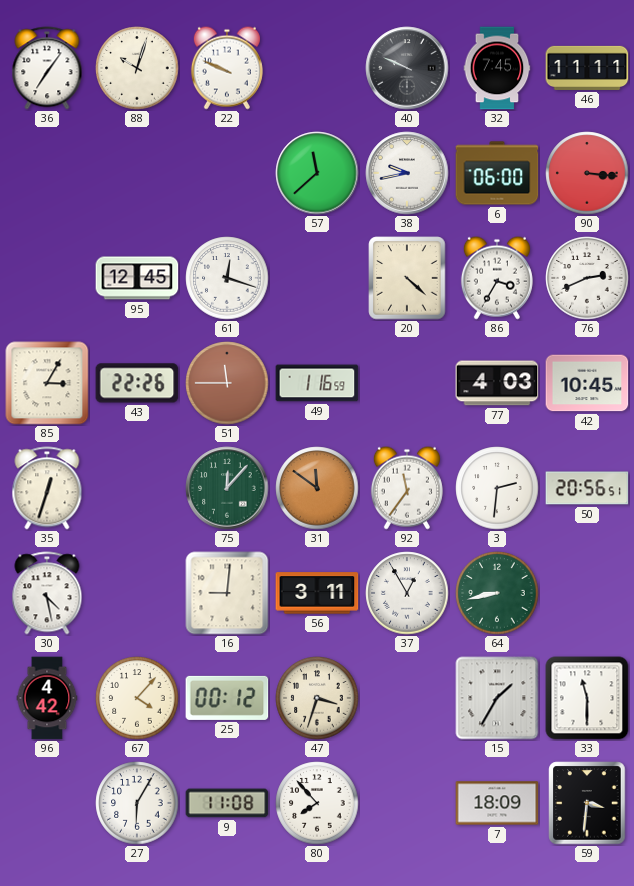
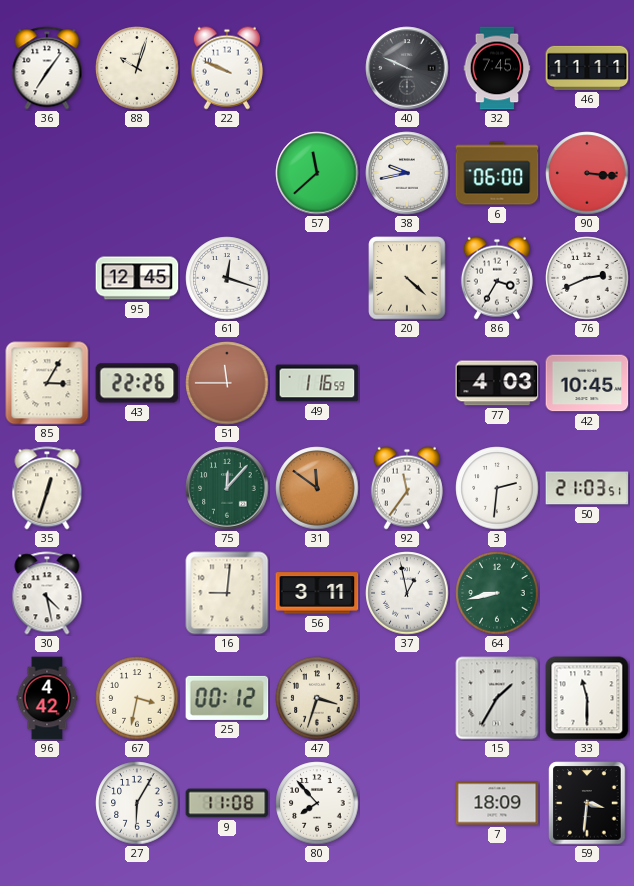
50: 20:56 -> 21:03
37: 12:55 -> 12:58
67: 4:07 -> 3:32
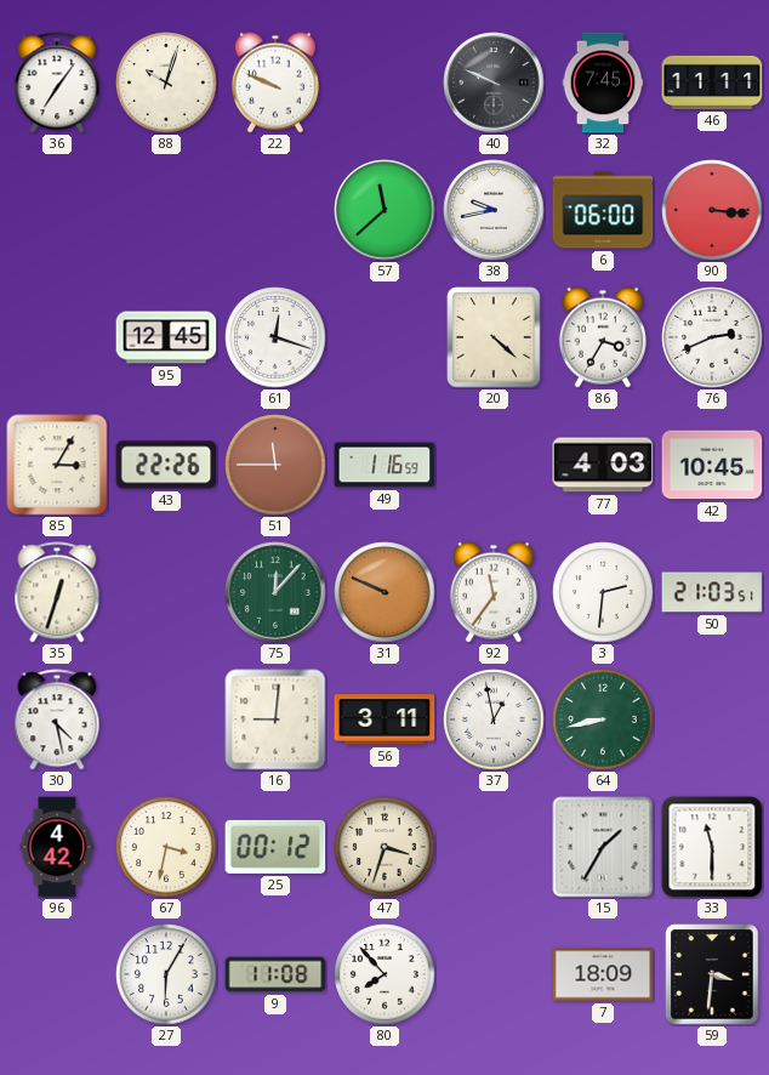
31: 11:51 -> 9:49
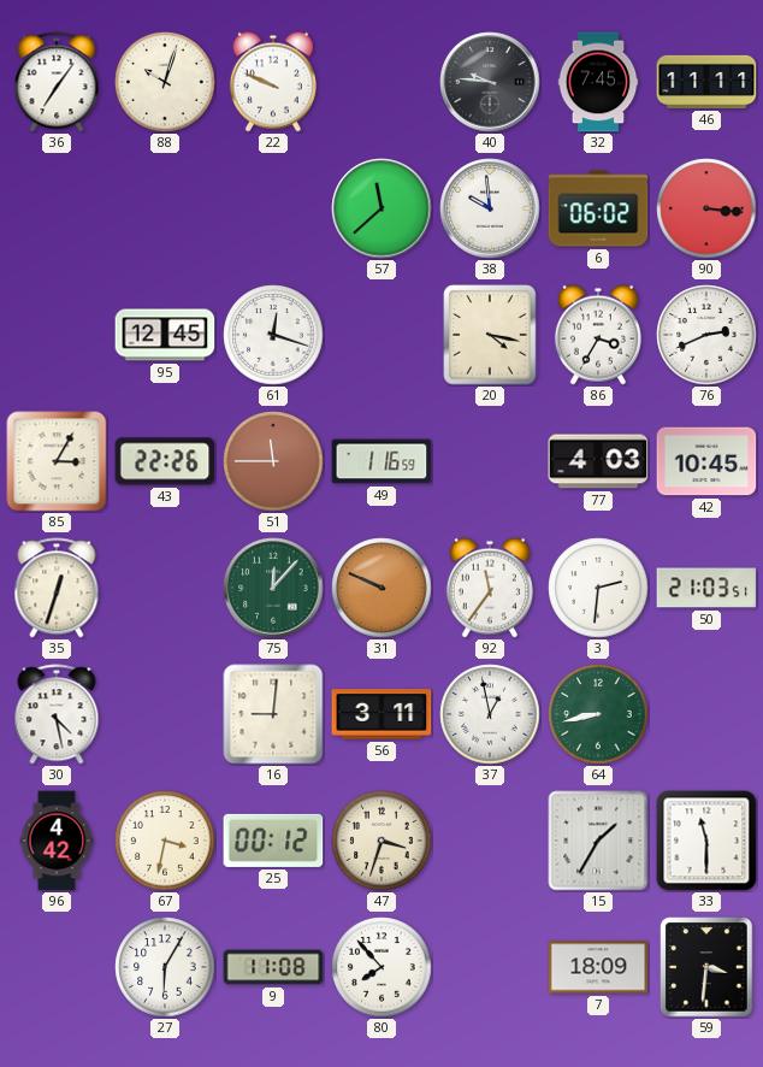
40: 9:49 -> 9:46
38: 9:43 -> 9:59
6: 06:00 -> 06:02
20: 4:22 -> 4:17
